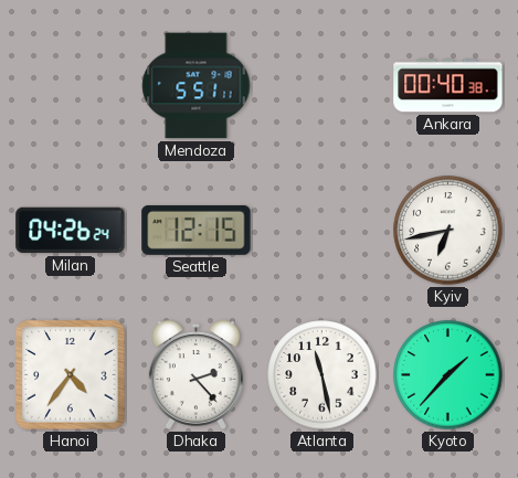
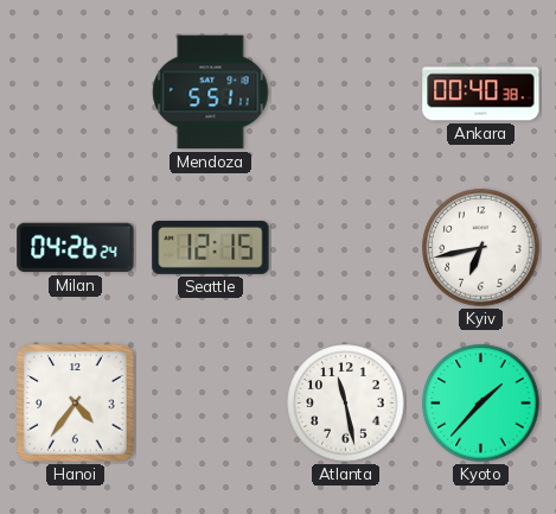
Dhaka: 2:23 -> none
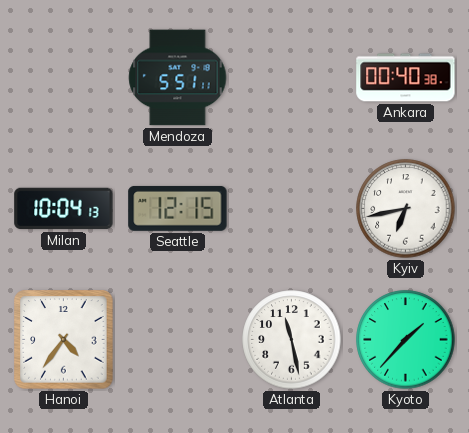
Milan: 04:26 -> 10:04
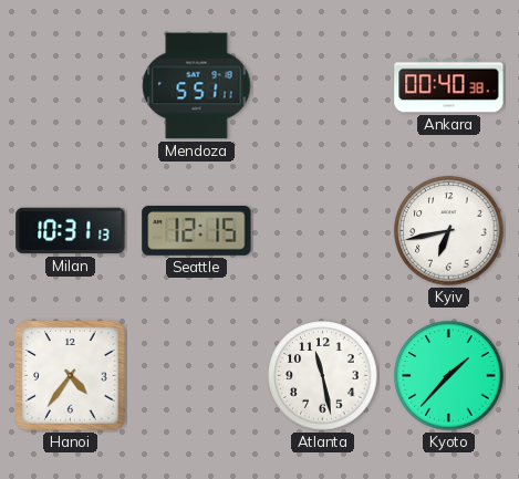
Milan: 10:04 -> 10:31
